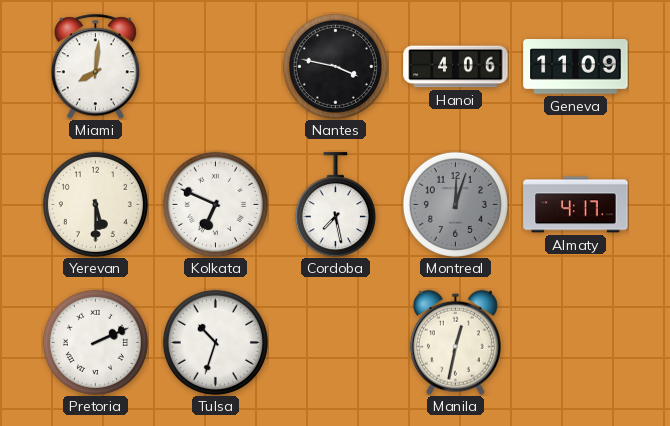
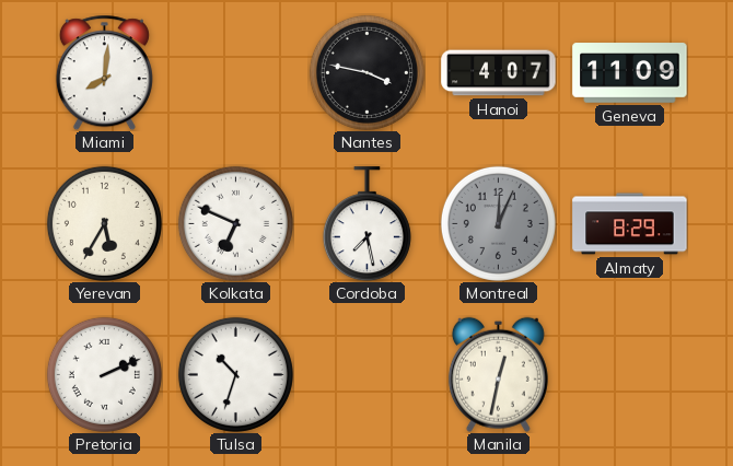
Hanoi: 4:06 -> 4:07
Yerevan: 5:30 -> 5:35
Montreal: 12:03 -> 12:04
Almaty: 4:17 -> 8:29
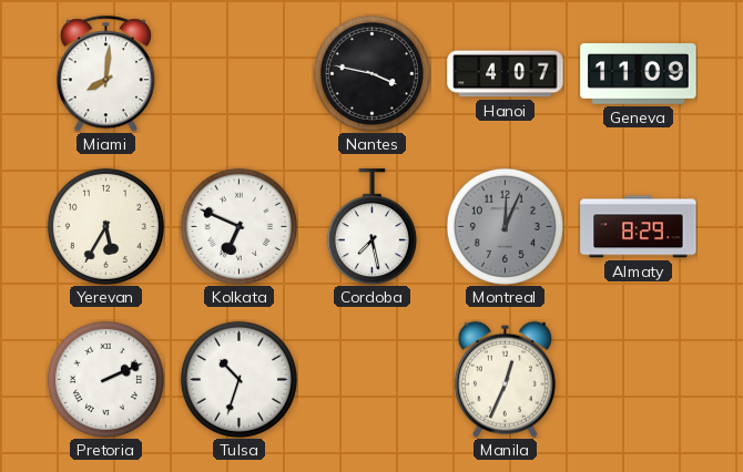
Manila: 12:32 -> 12:34
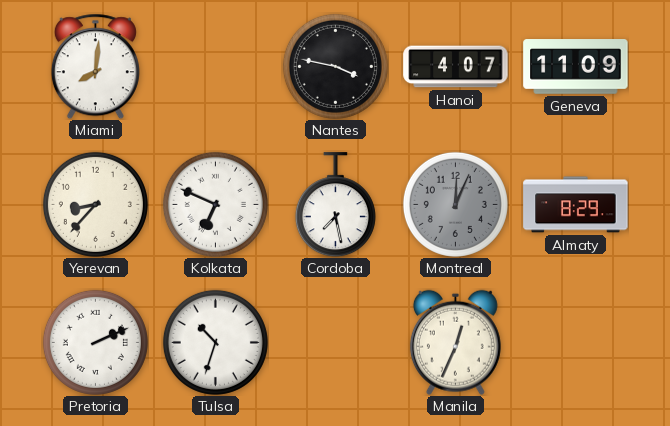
Yerevan: 5:35 -> 8:37
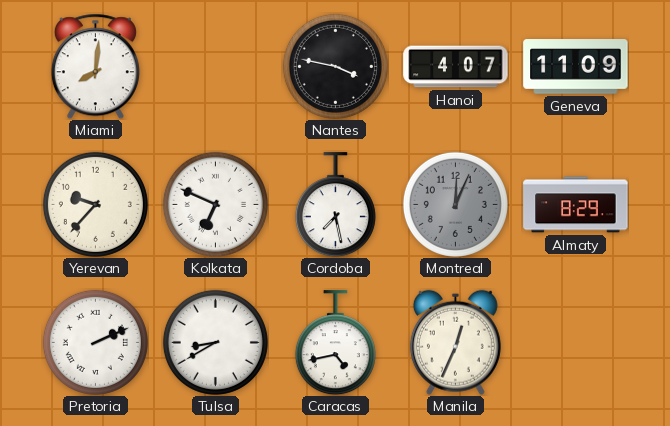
Yerevan: 8:37 -> 9:37
Tulsa: 10:33 -> 8:40
Caracas: none -> 4:43
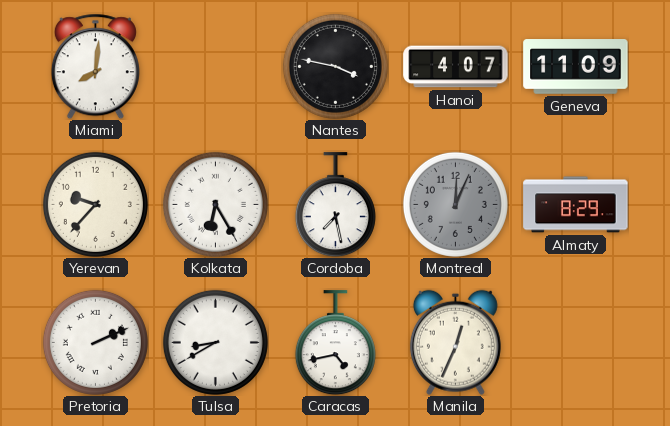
Kolkata: 6:49 -> 6:25
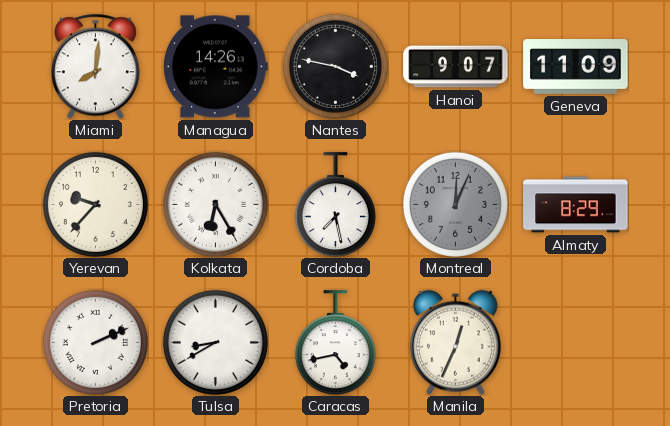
Managua: none -> 14:26
Hanoi: 4:07 -> 9:07
